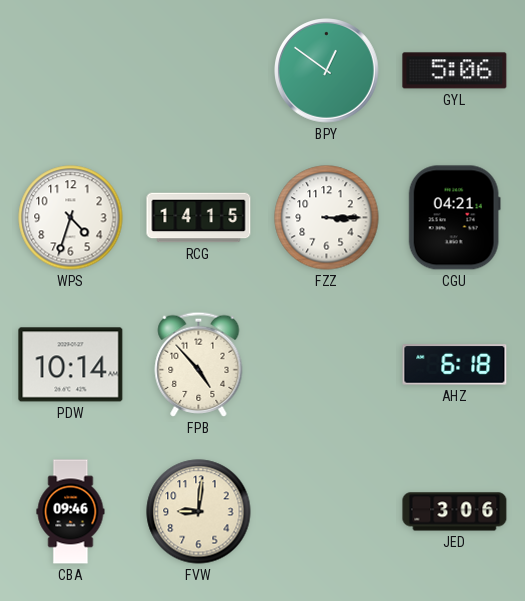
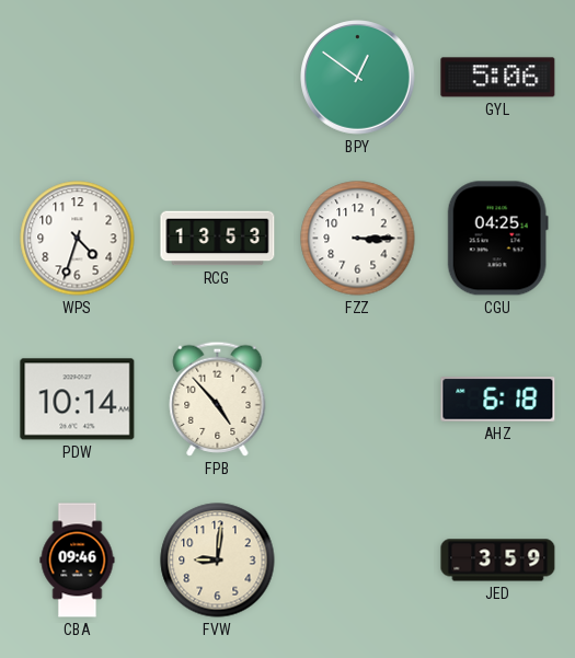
RCG: 14:15 -> 13:53
CGU: 04:21 -> 04:25
JED: 3:06 -> 3:59
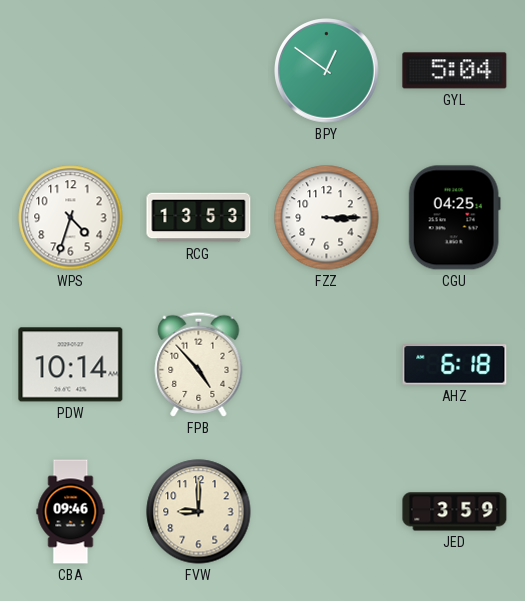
GYL: 5:06 -> 5:04
FVW: 9:01 -> 9:00
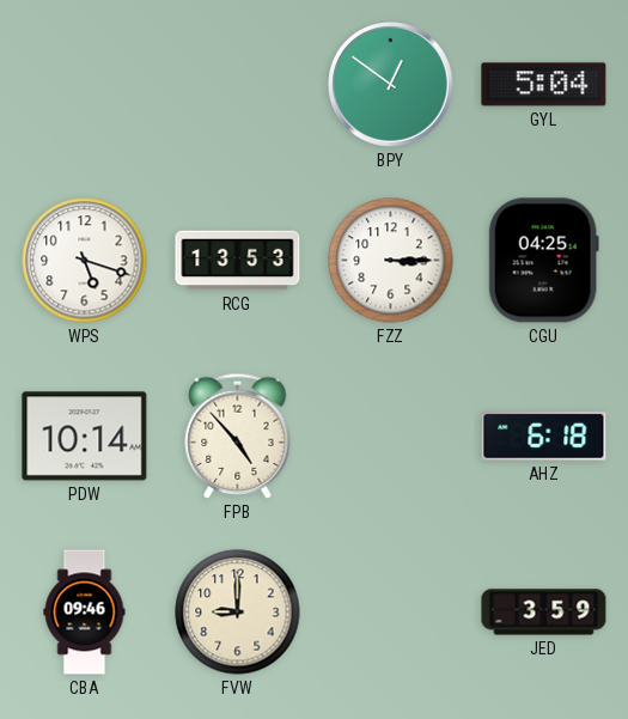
WPS: 4:33 -> 5:18
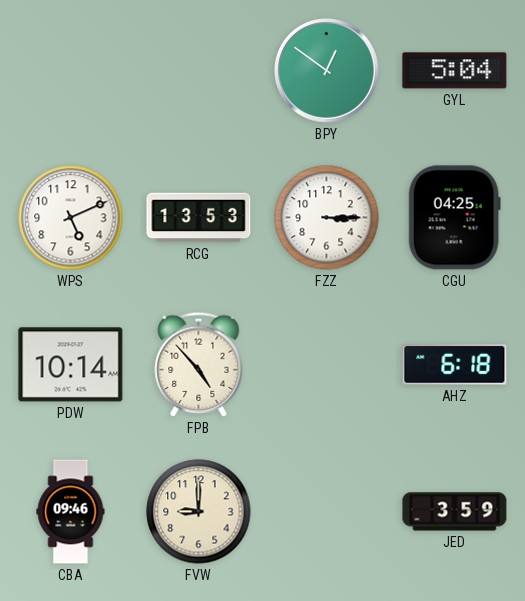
WPS: 5:18 -> 5:11
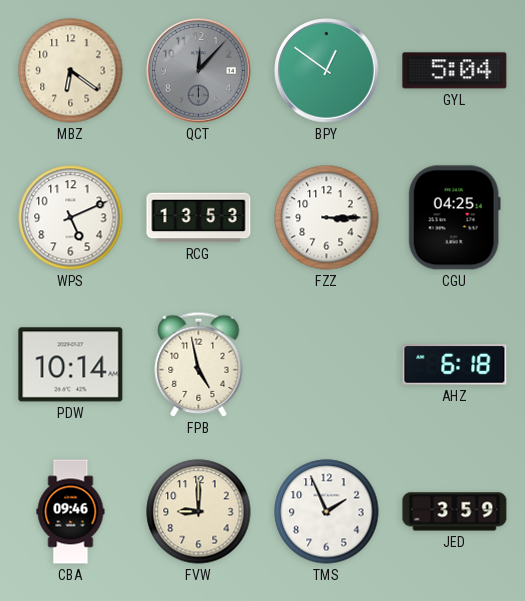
MBZ: none -> 6:21
QCT: none -> 12:07
FPB: 4:53 -> 4:58
TMS: none -> 1:56
